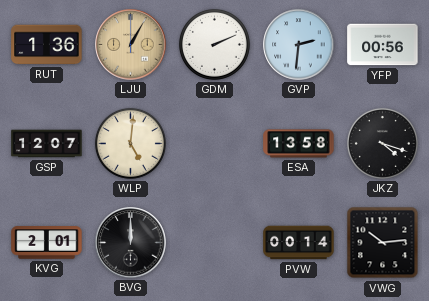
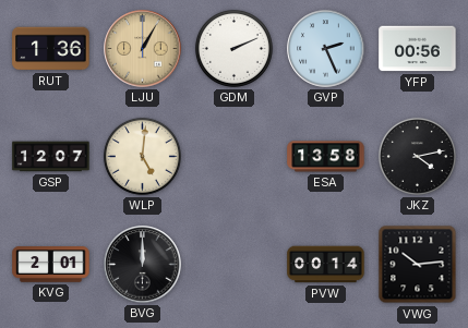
GVP: 2:31 -> 2:26
JKZ: 4:18 -> 4:13
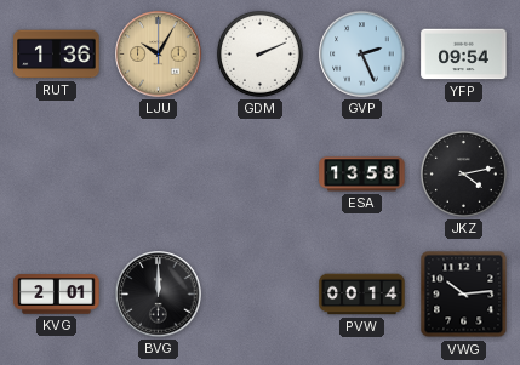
LJU: 1:05 -> 10:05
YFP: 00:56 -> 09:54
GSP: 12:07 -> none
WLP: 5:01 -> none
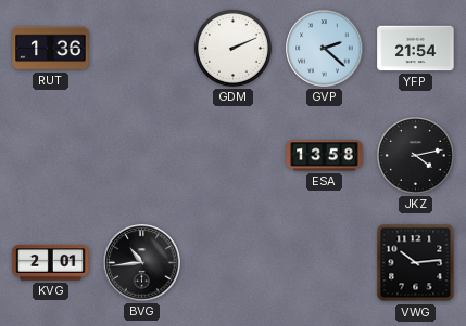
LJU: 10:05 -> none
GVP: 2:26 -> 2:22
YFP: 09:54 -> 21:54
BVG: 12:00 -> 10:44
PVW: 00:14 -> none
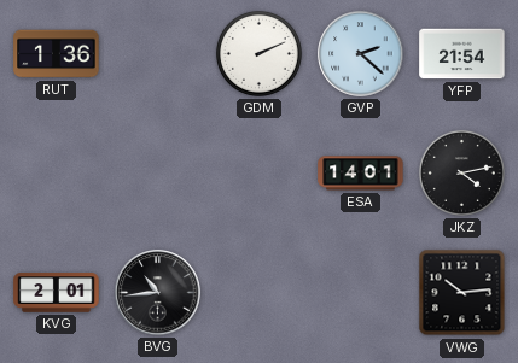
ESA: 13:58 -> 14:01
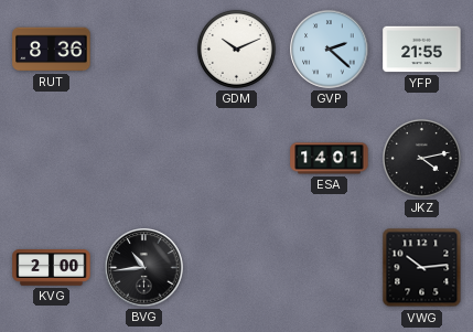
RUT: 1:36 -> 8:36
GDM: 2:11 -> 10:11
YFP: 21:54 -> 21:55
KVG: 2:01 -> 2:00
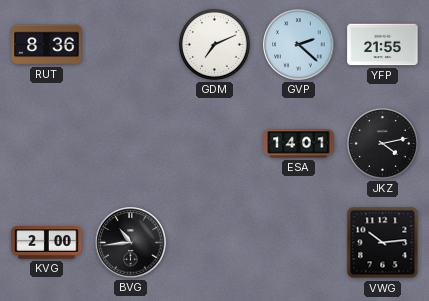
GDM: 10:11 -> 7:11
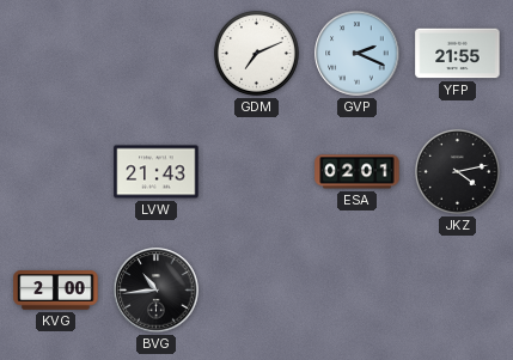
RUT: 8:36 -> none
GVP: 2:22 -> 2:19
LVW: none -> 21:43
ESA: 14:01 -> 02:01
VWG: 10:14 -> none
